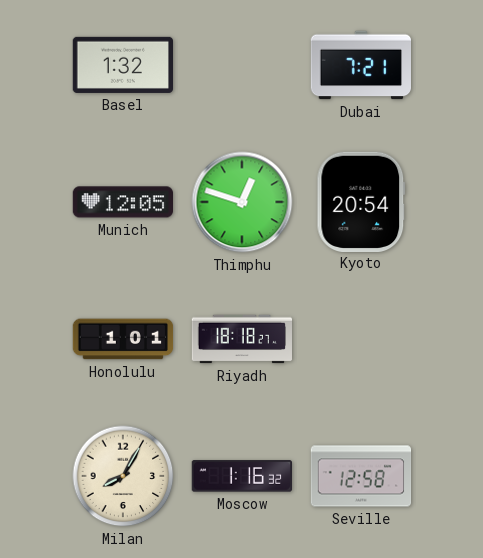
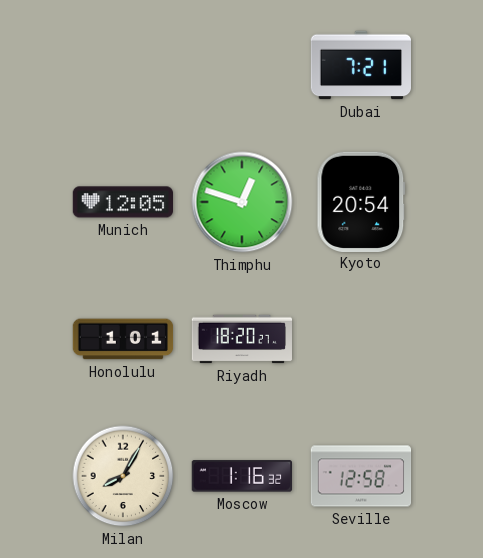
Basel: 1:32 -> none
Riyadh: 18:18 -> 18:20
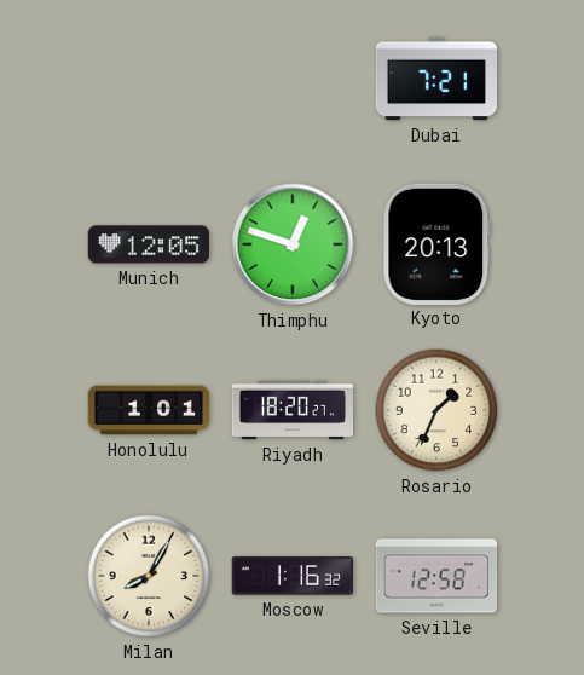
Kyoto: 20:54 -> 20:13
Rosario: none -> 1:34
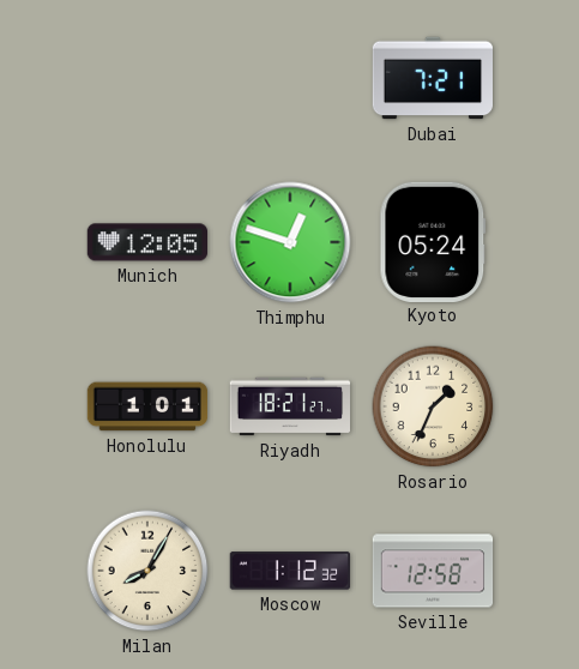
Kyoto: 20:13 -> 05:24
Riyadh: 18:20 -> 18:21
Moscow: 1:16 -> 1:12
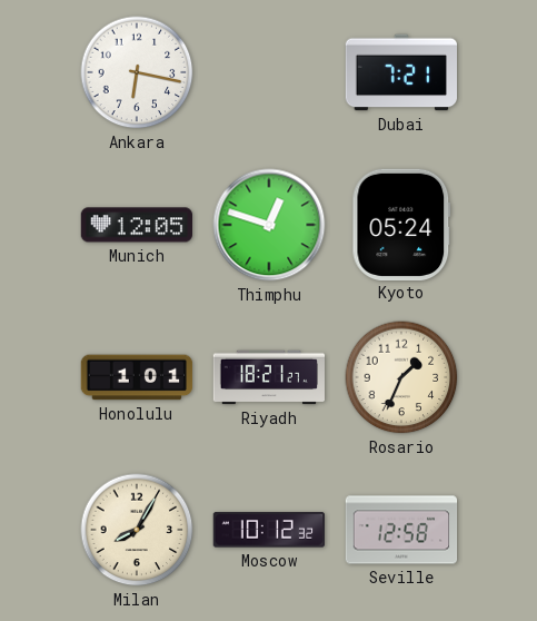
Ankara: none -> 6:17
Moscow: 1:12 -> 10:12
